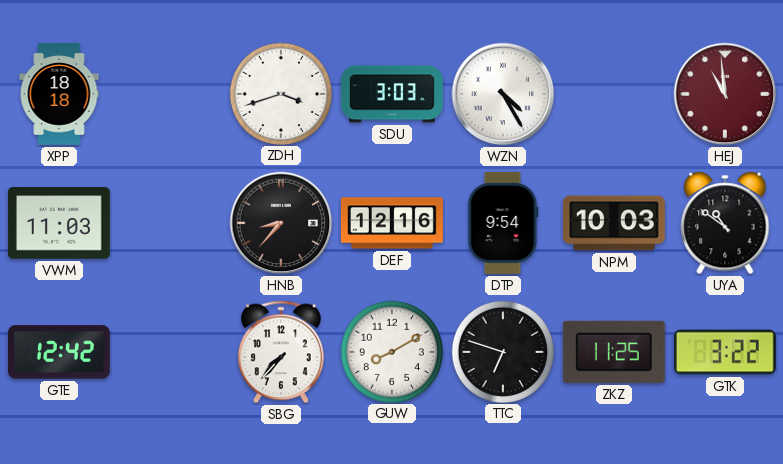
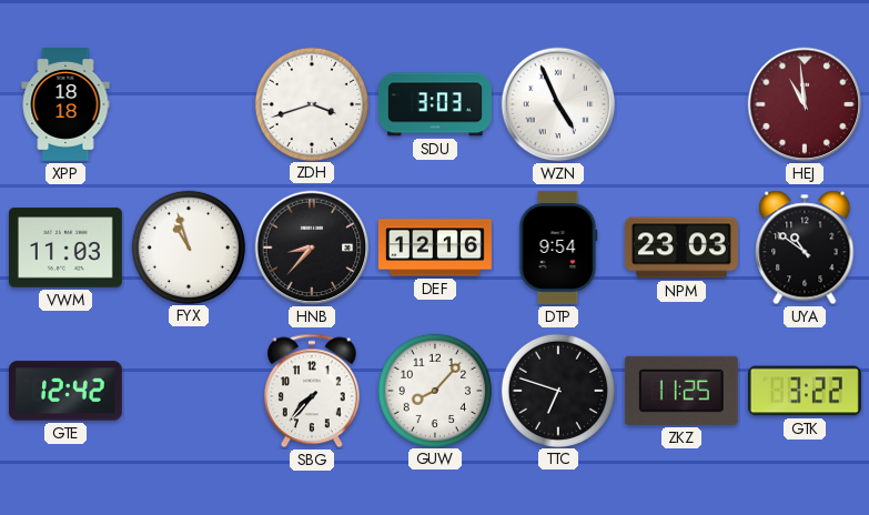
WZN: 4:25 -> 4:56
FYX: none -> 10:57
NPM: 10:03 -> 23:03
GUW: 8:10 -> 8:07
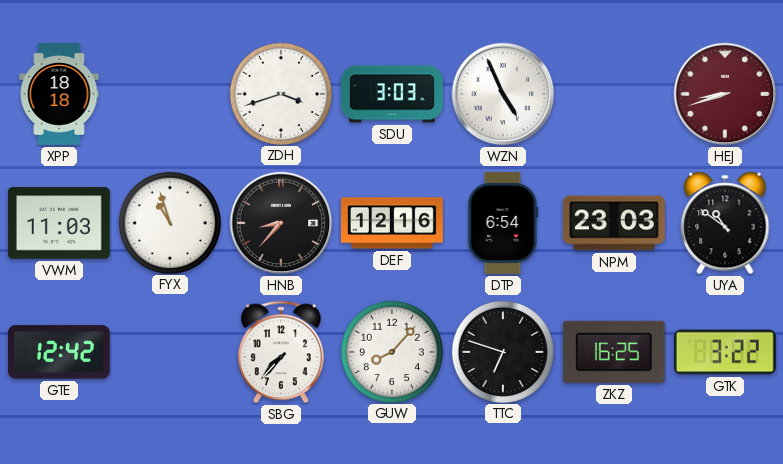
HEJ: 10:59 -> 8:42
DTP: 9:54 -> 6:54
ZKZ: 11:25 -> 16:25
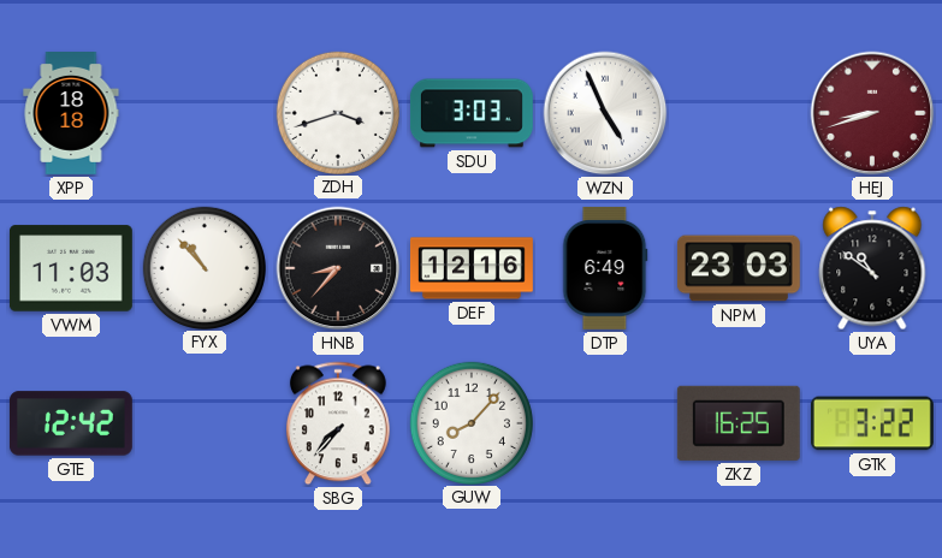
FYX: 10:57 -> 10:53
DTP: 6:54 -> 6:49
TTC: 6:48 -> none
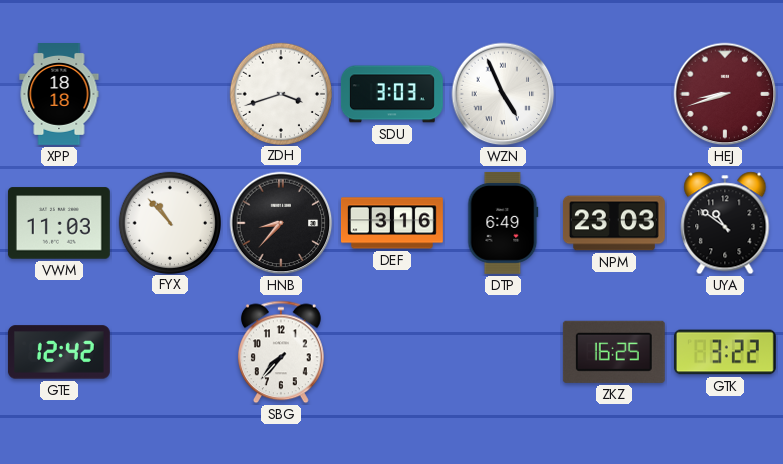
DEF: 12:16 -> 3:16
GUW: 8:07 -> none
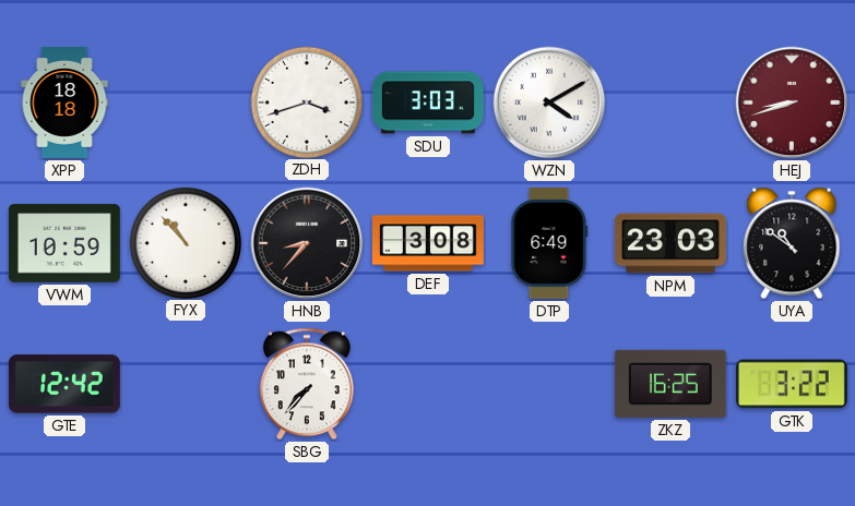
WZN: 4:56 -> 4:10
VWM: 11:03 -> 10:59
DEF: 3:16 -> 3:08
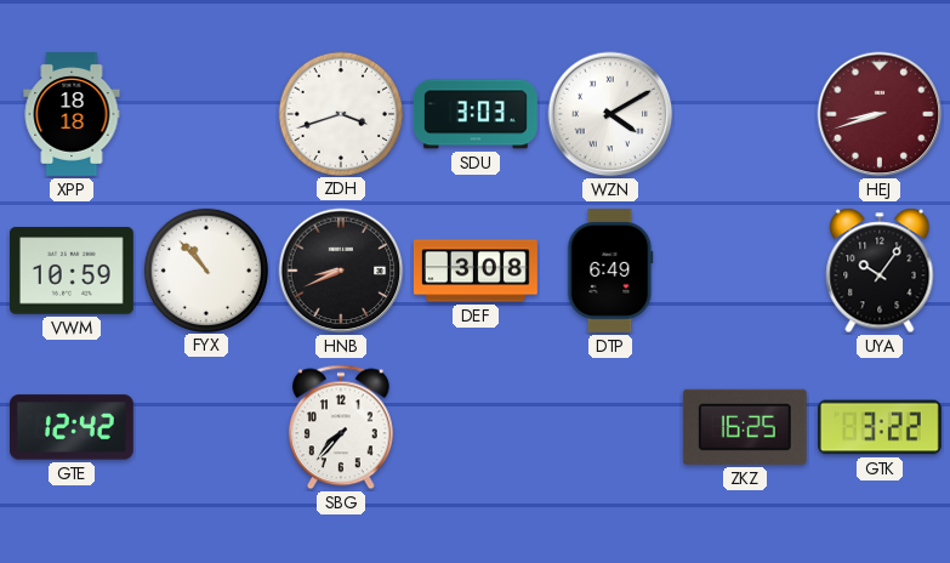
HNB: 8:37 -> 8:41
NPM: 23:03 -> none
UYA: 10:51 -> 10:06
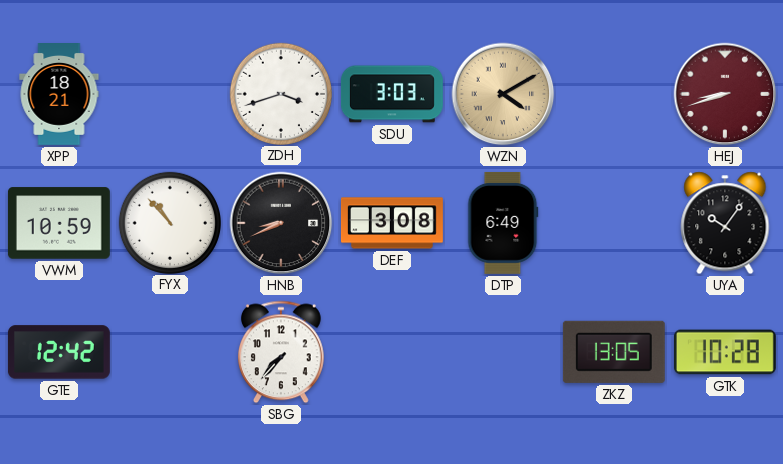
XPP: 18:18 -> 18:21
WZN dial: white -> champagne
ZKZ: 16:25 -> 13:05
GTK: 3:22 -> 10:28
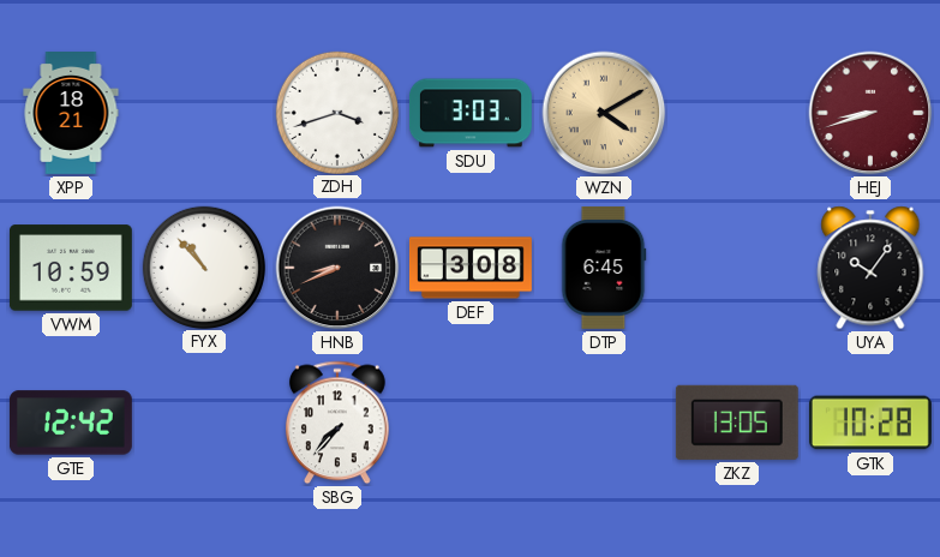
DTP: 6:49 -> 6:45
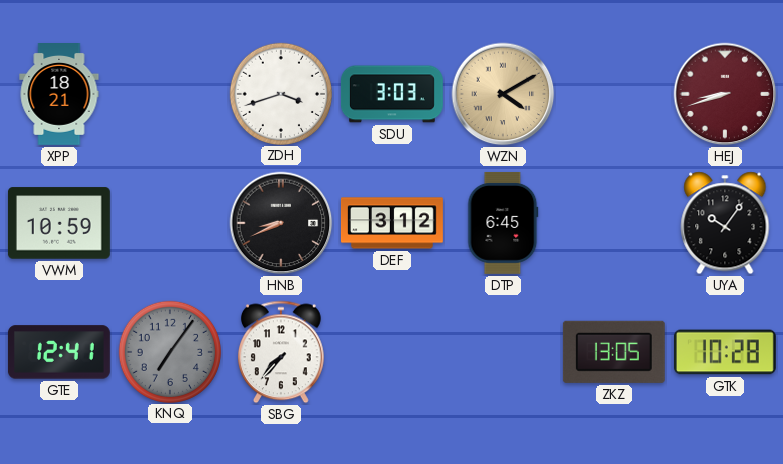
FYX: 10:53 -> none
DEF: 3:08 -> 3:12
GTE: 12:42 -> 12:41
KNQ: none -> 7:06
